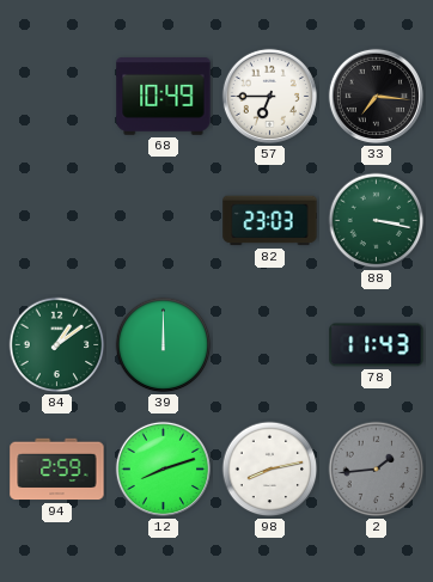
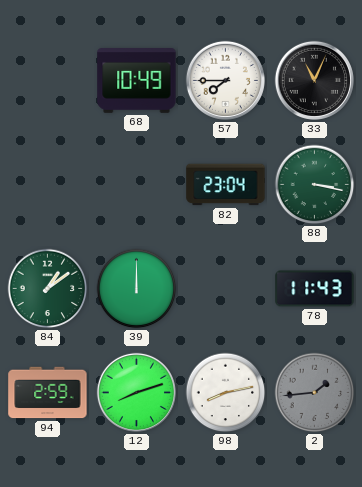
57: 6:45 -> 7:45
33: 7:16 -> 11:04
82: 23:03 -> 23:04
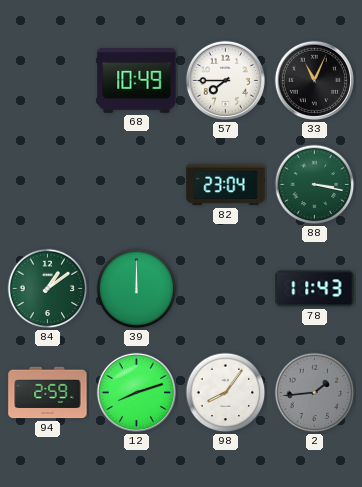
98: 8:13 -> 8:06
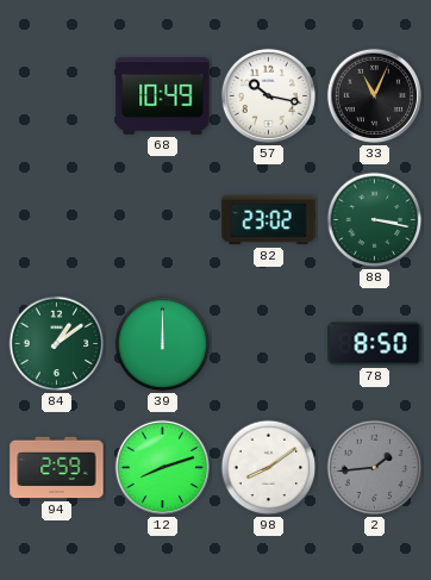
57: 7:45 -> 10:17
82: 23:04 -> 23:02
78: 11:43 -> 8:50
98: 8:06 -> 8:09
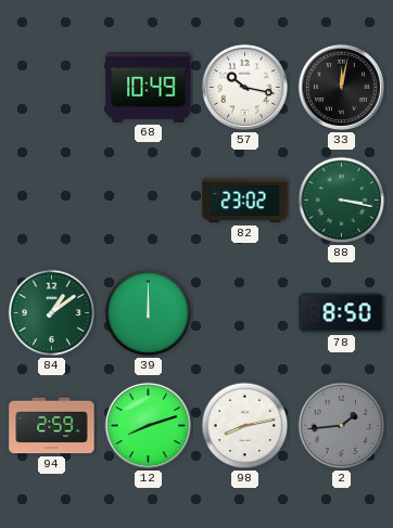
33: 11:04 -> 12:02
98: 8:09 -> 8:13
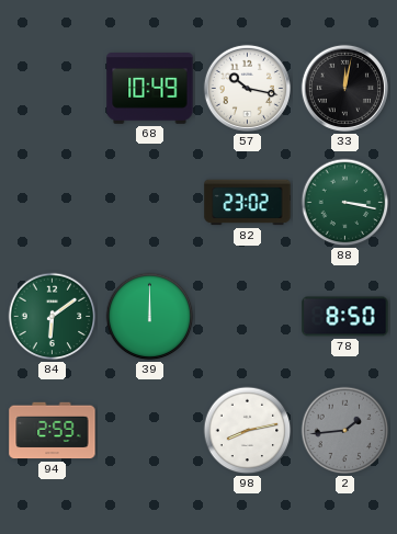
84: 1:09 -> 6:09
12: 8:12 -> none
